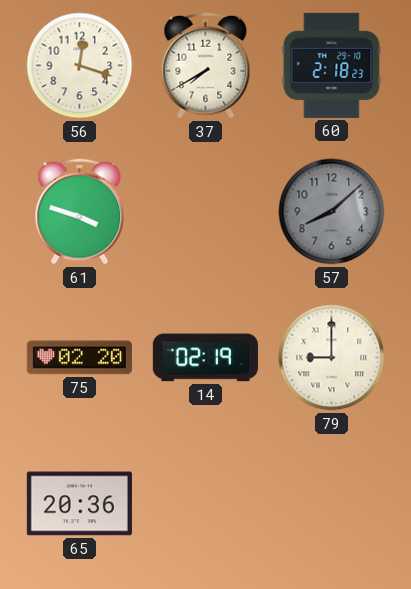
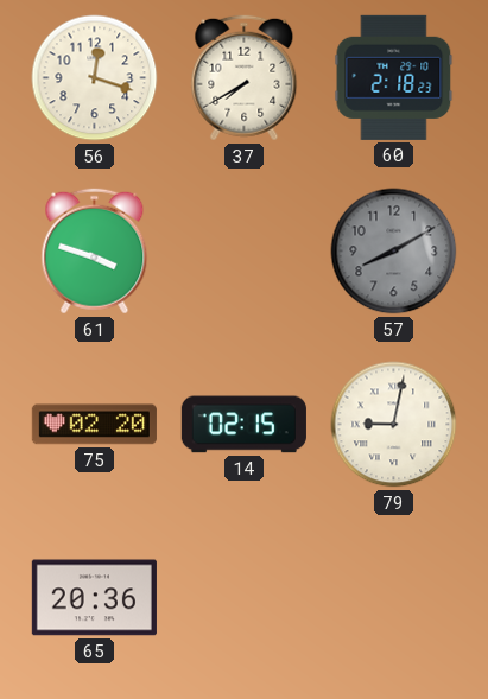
57: 8:08 -> 8:10
14: 02:19 -> 02:15
79: 9:00 -> 9:02
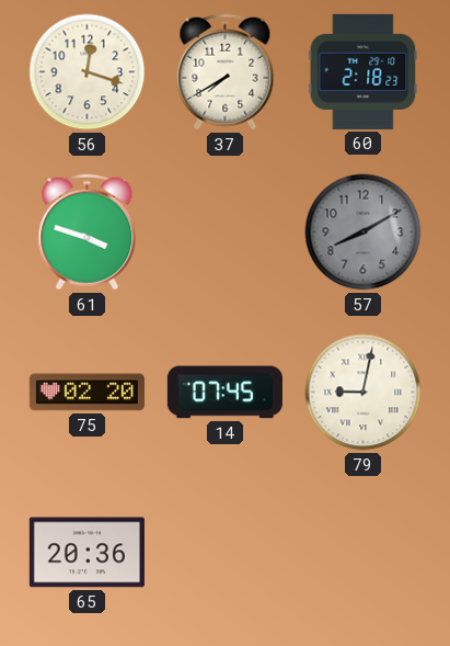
14: 02:15 -> 07:45
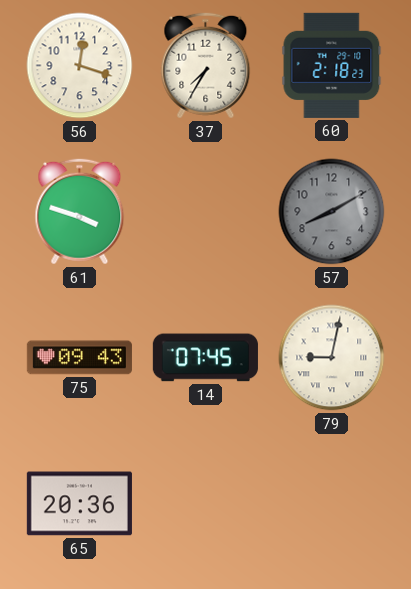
37: 7:40 -> 7:35
75: 02:20 -> 09:43
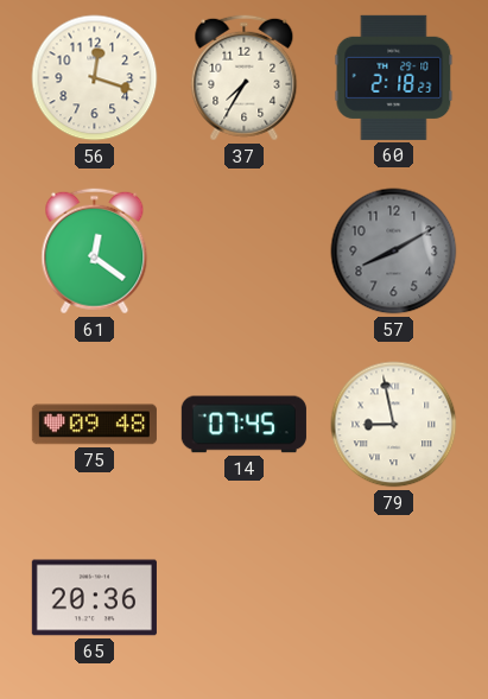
61: 3:48 -> 12:21
75: 09:43 -> 09:48
79: 9:02 -> 8:58
